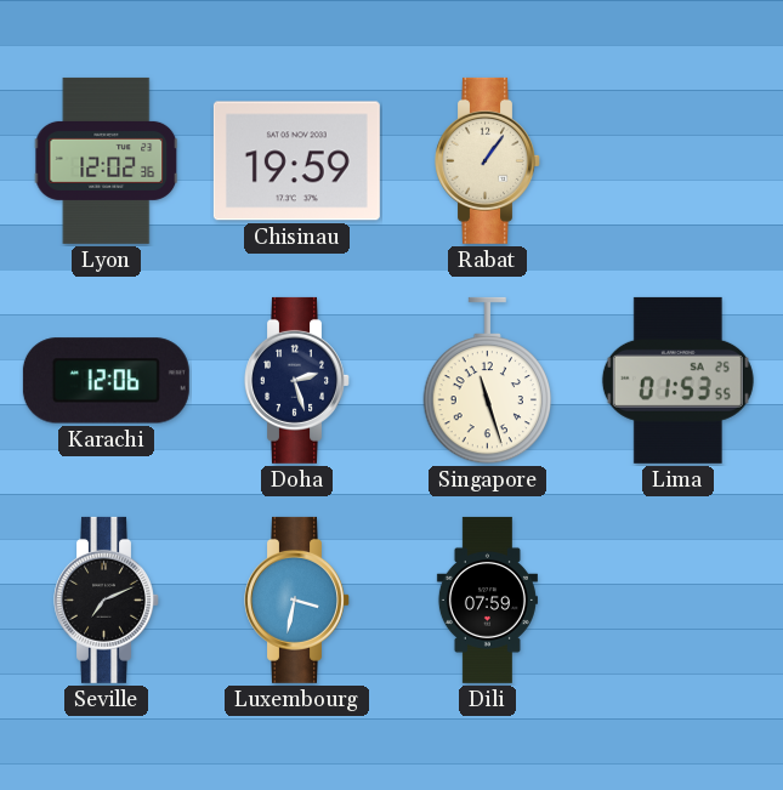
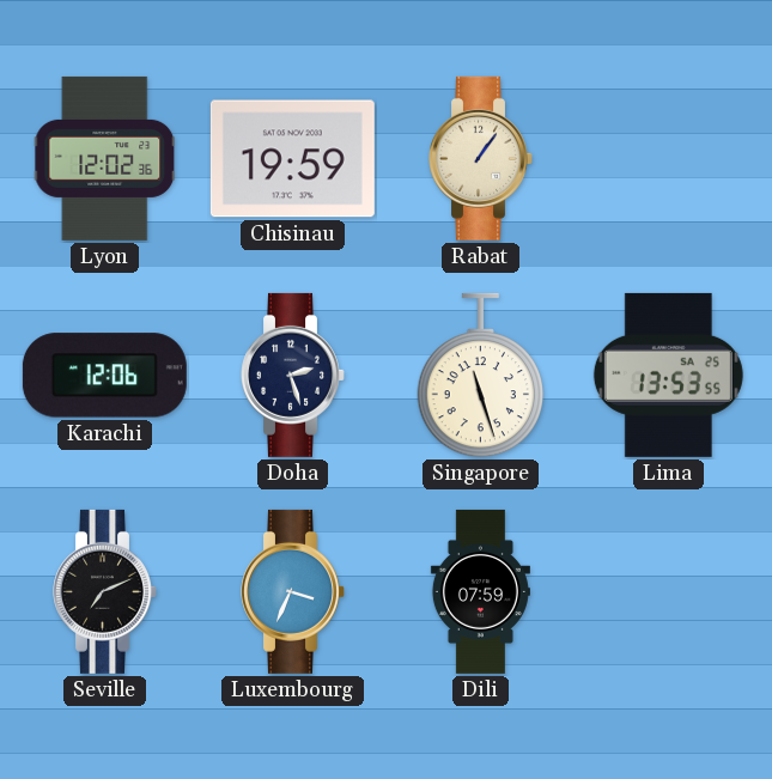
Lima: 01:53 -> 13:53
Luxembourg: 3:32 -> 3:34
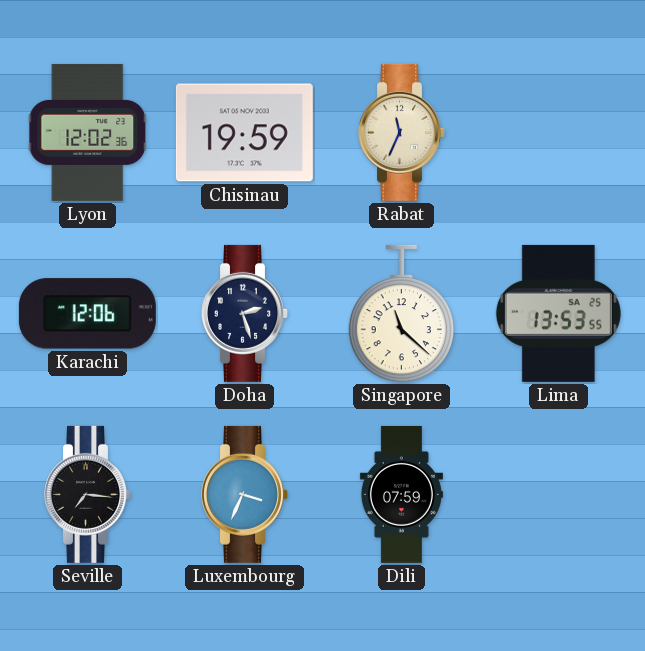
Rabat: 1:06 -> 11:34
Singapore: 11:27 -> 11:22
Seville: 7:11 -> 7:16
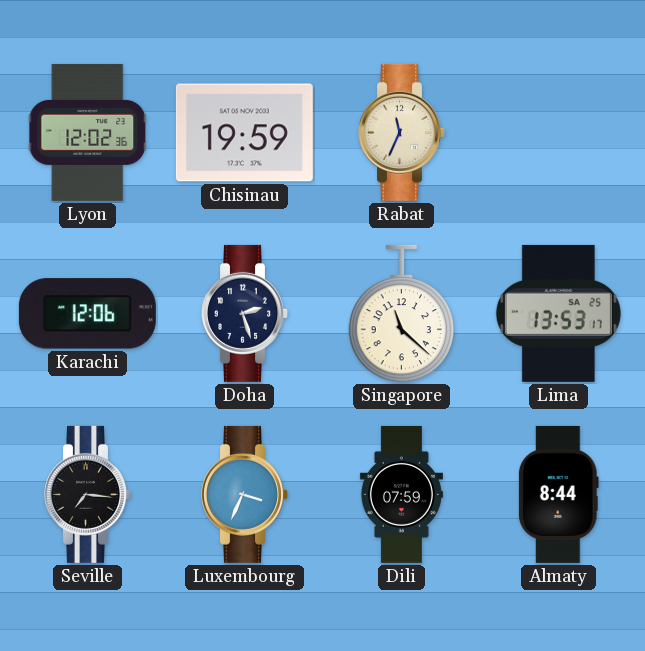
Lima: 13:53:55 -> 13:53:17
Almaty: none -> 8:44
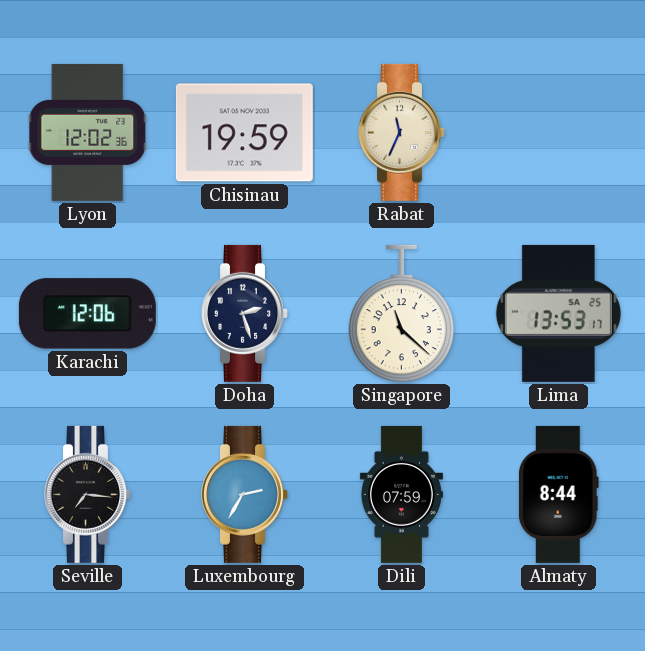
Luxembourg: 3:34 -> 2:35
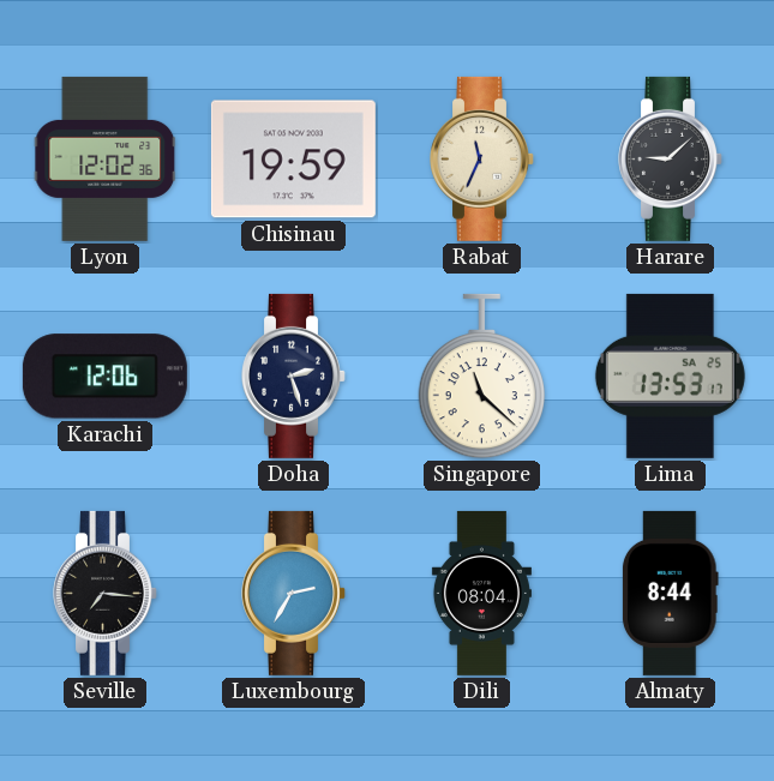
Harare: none -> 9:08
Dili: 07:59 -> 08:04
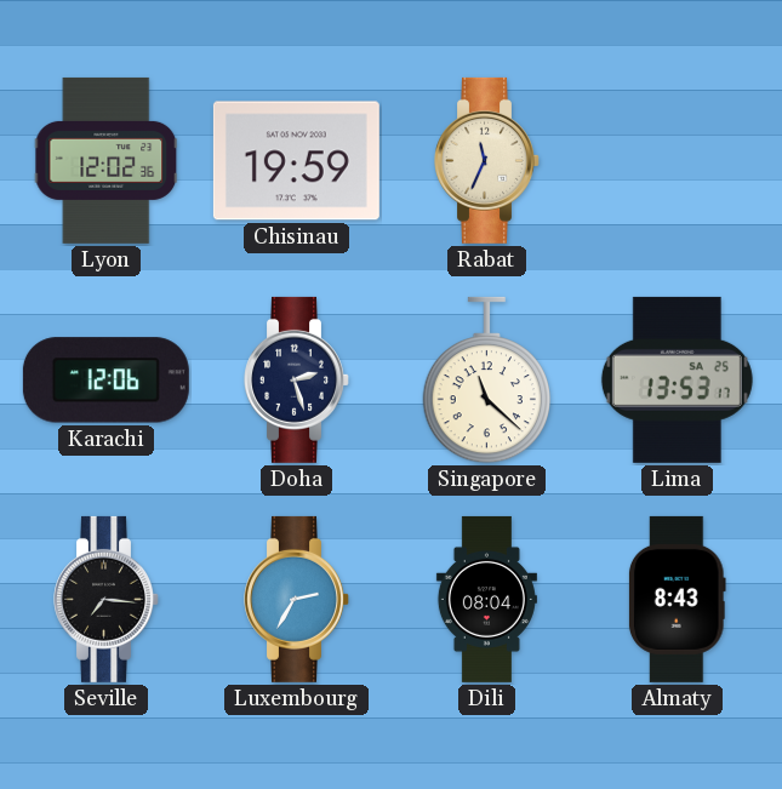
Harare: 9:08 -> none
Almaty: 8:44 -> 8:43
